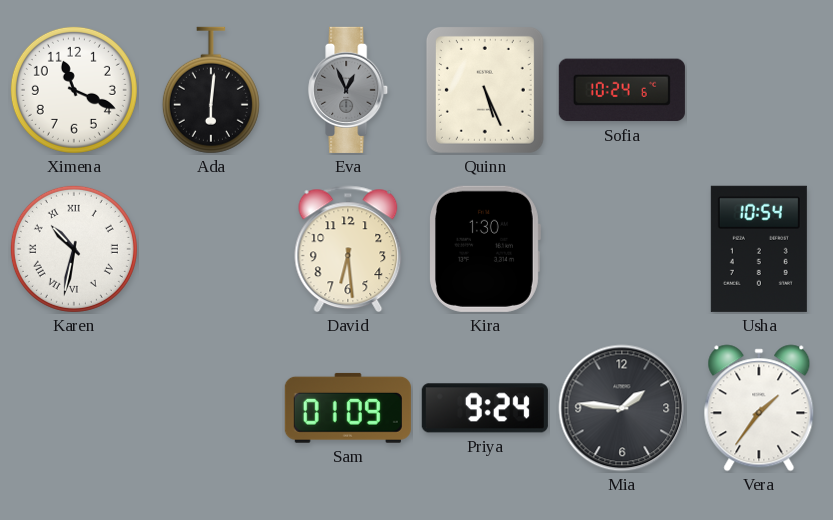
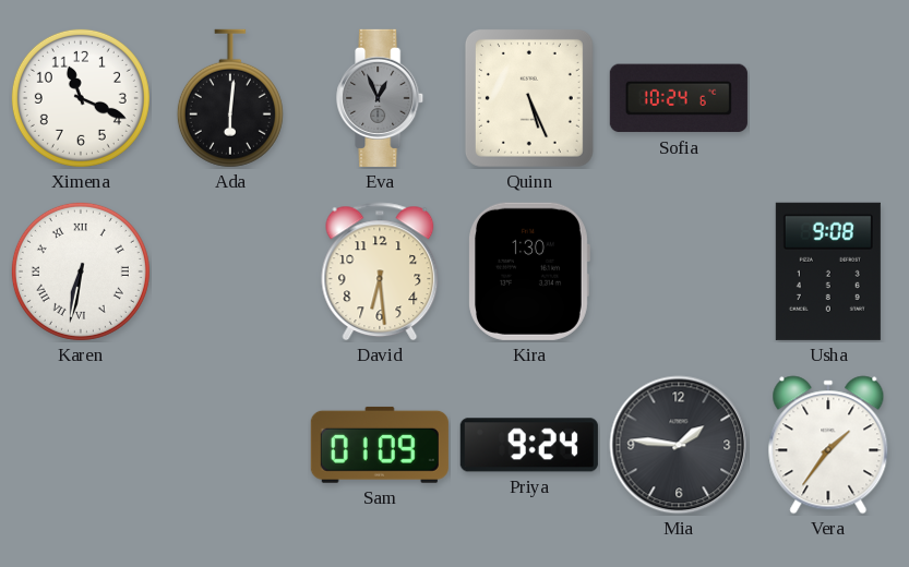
Karen: 10:32 -> 6:32
Usha: 10:54 -> 9:08
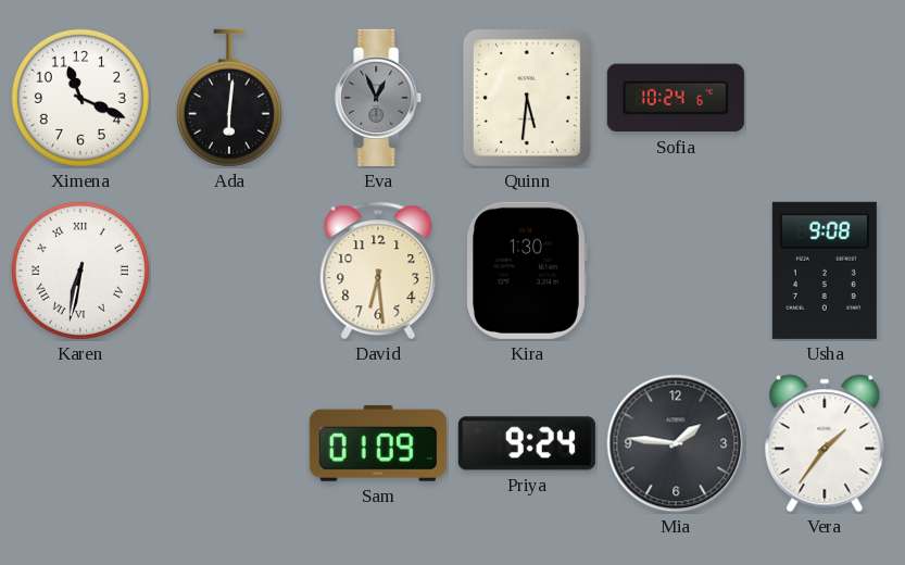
Quinn: 5:26 -> 5:31
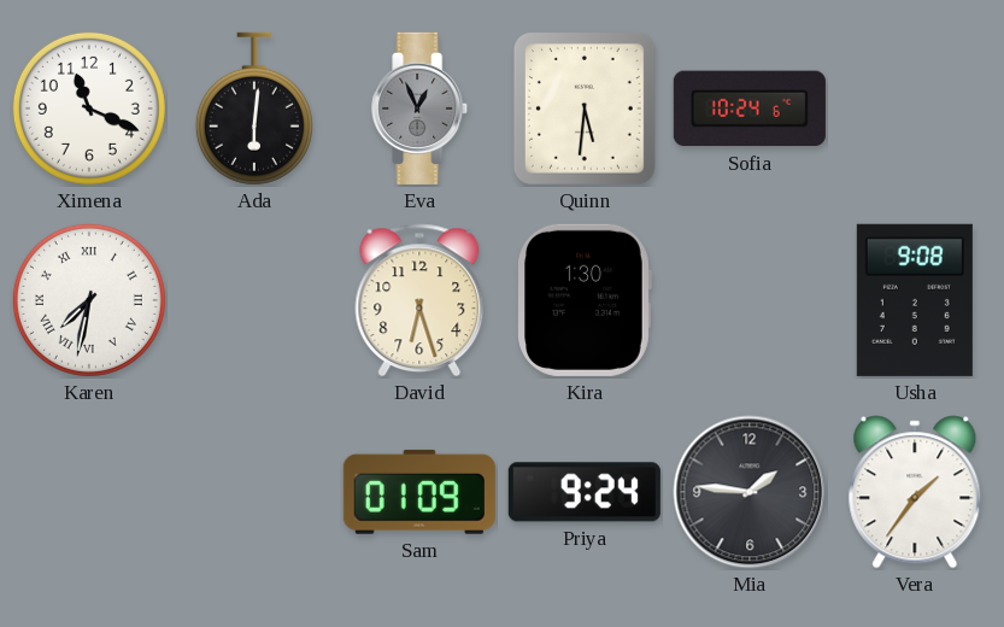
Karen: 6:32 -> 7:32
David: 6:29 -> 6:27
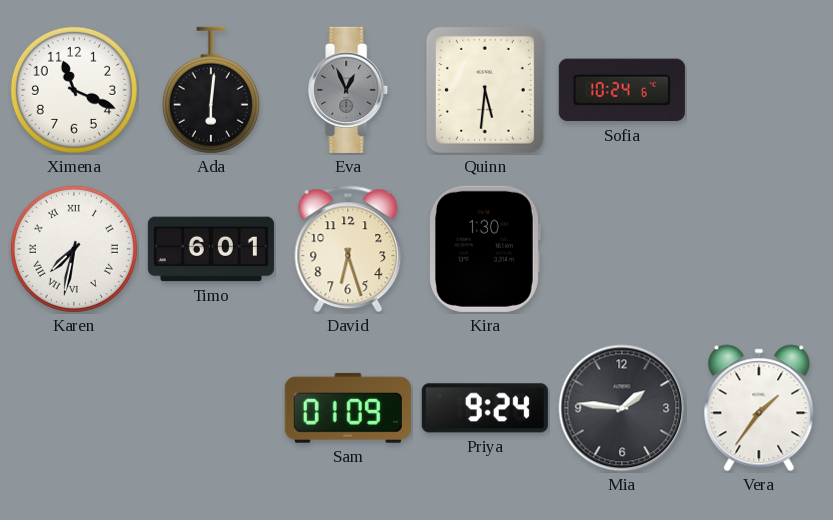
Timo: none -> 6:01
Usha: 9:08 -> none
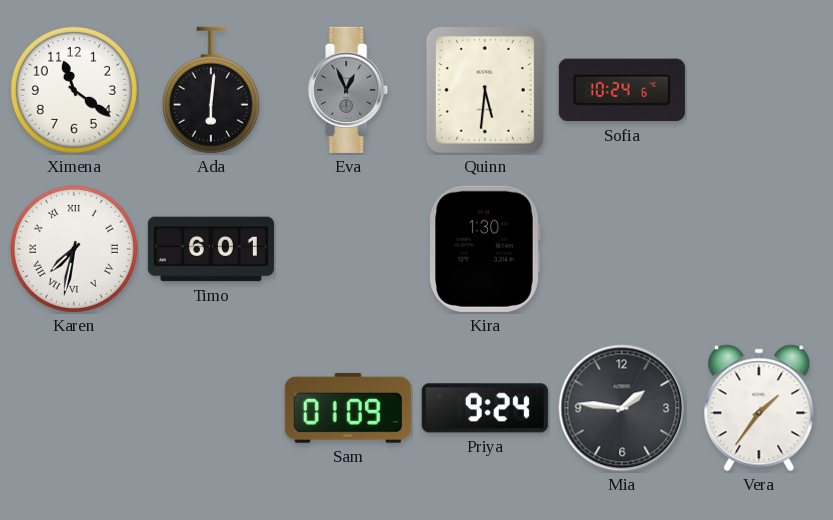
Ximena: 11:19 -> 11:21
David: 6:27 -> none
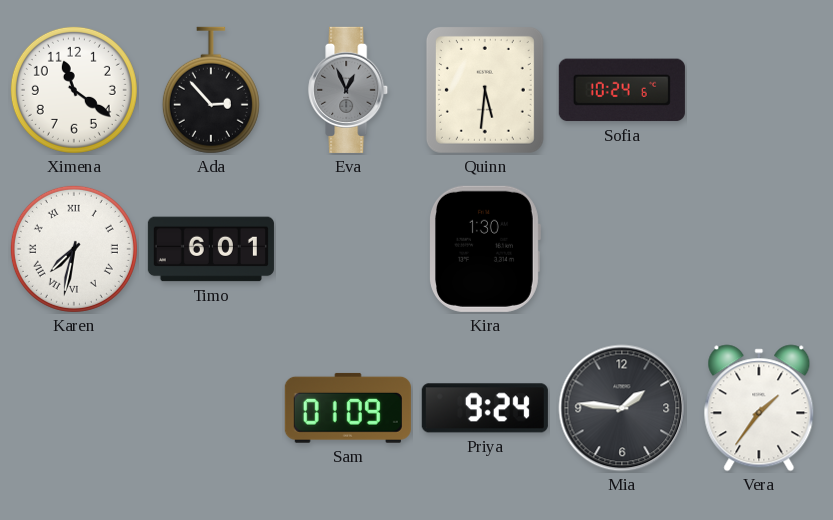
Ada: 6:01 -> 2:53
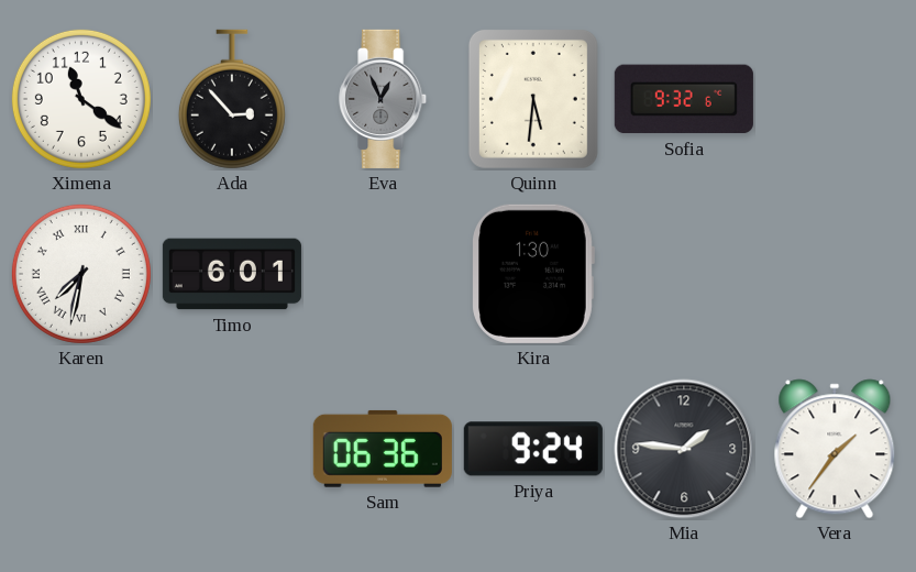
Sofia: 10:24 -> 9:32
Sam: 01:09 -> 06:36
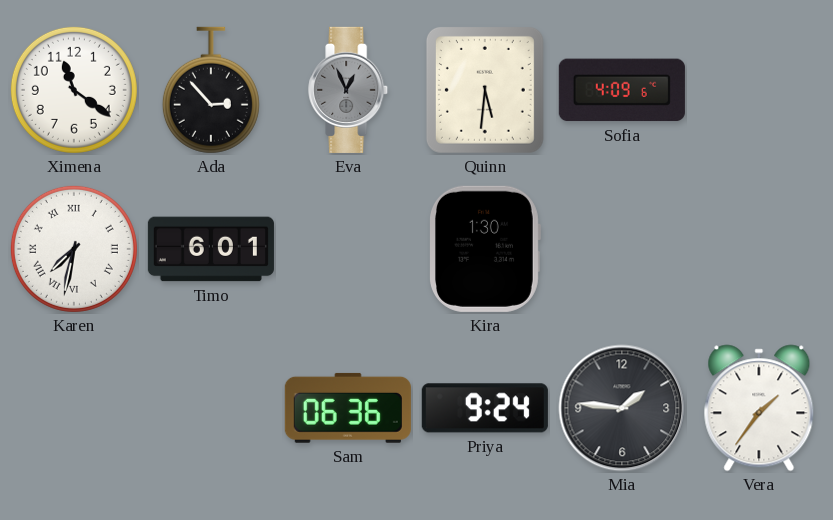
Sofia: 9:32 -> 4:09
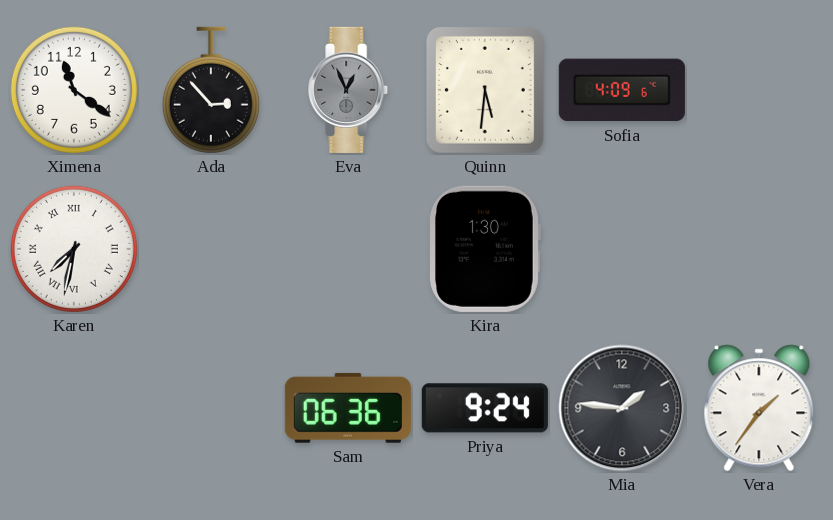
Timo: 6:01 -> none
